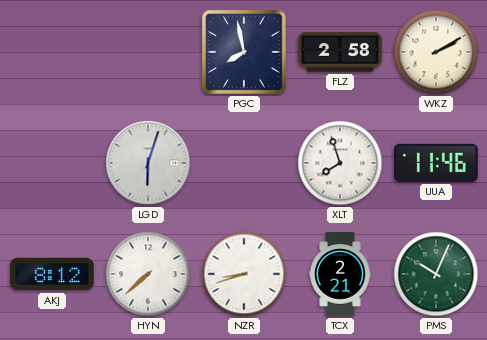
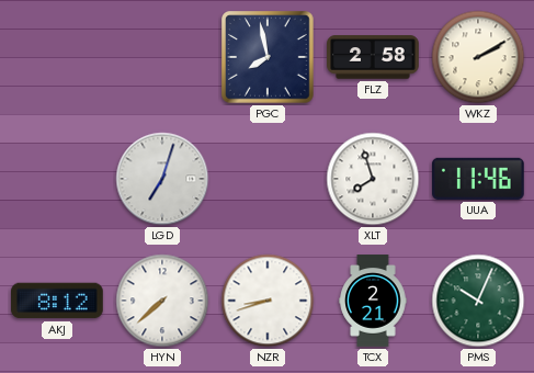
LGD: 6:03 -> 7:03
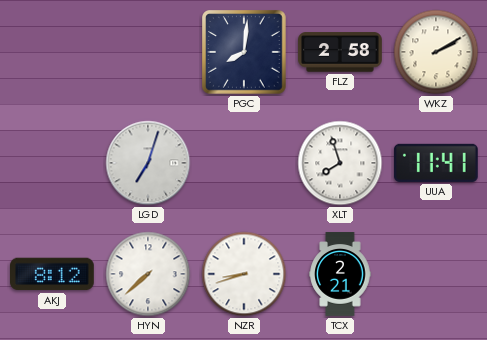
PGC: 7:58 -> 8:01
UUA: 11:46 -> 11:41
PMS: 10:04 -> none
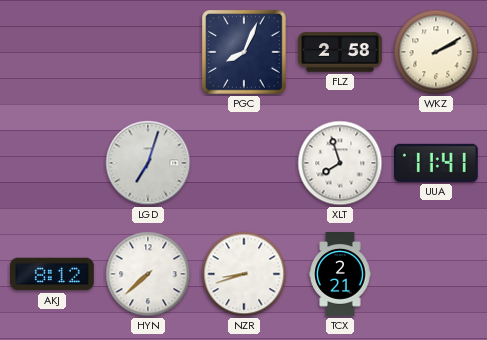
PGC: 8:01 -> 8:04
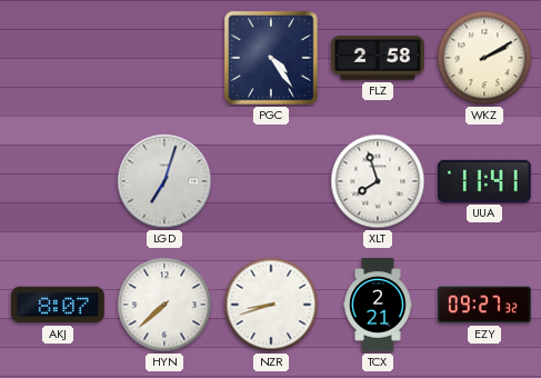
PGC: 8:04 -> 4:24
AKJ: 8:12 -> 8:07
EZY: none -> 09:27
